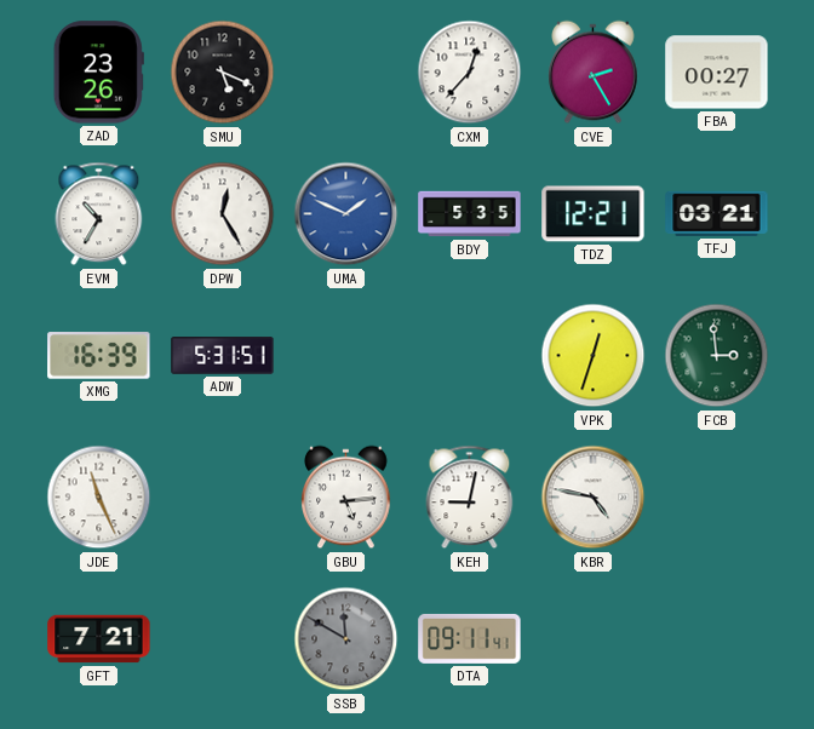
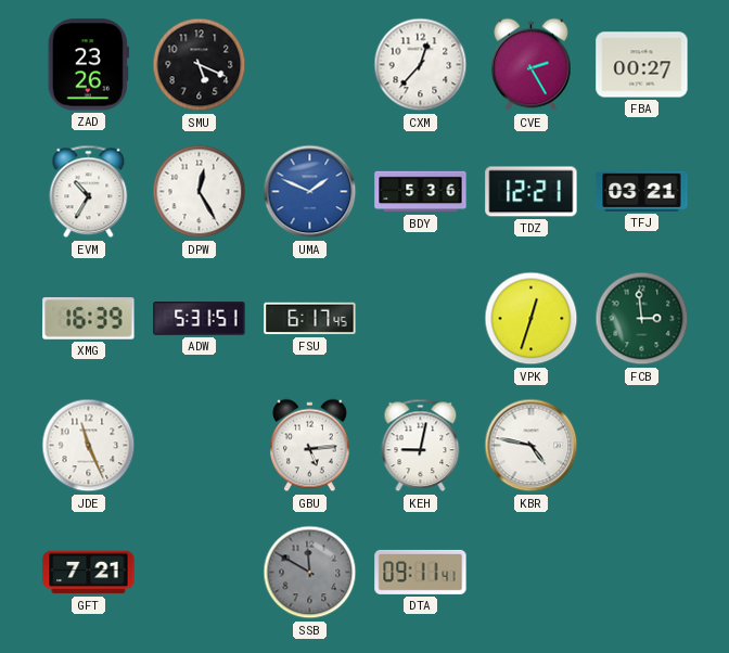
BDY: 5:35 -> 5:36
FSU: none -> 6:17
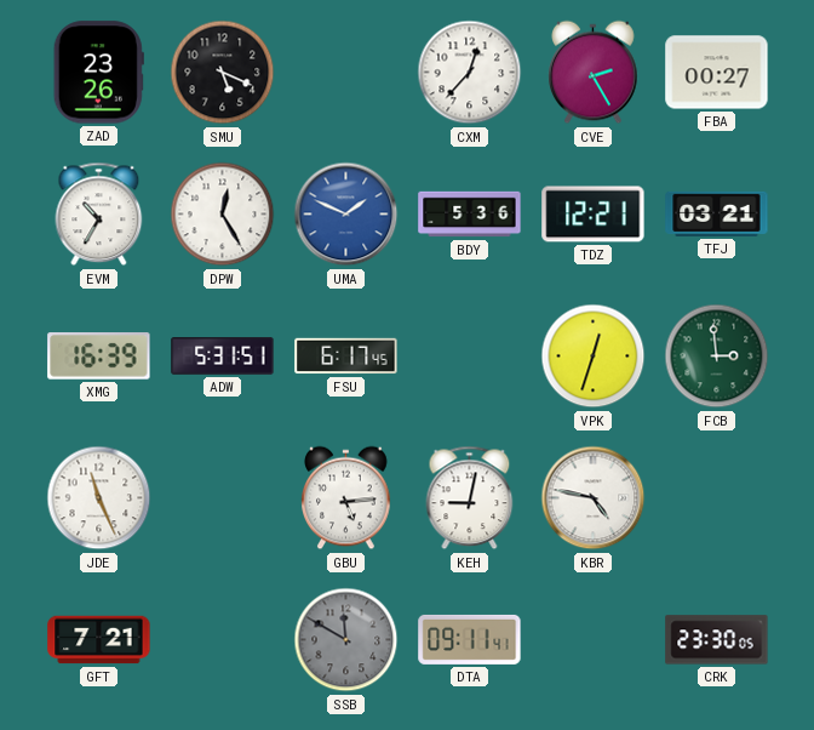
CRK: none -> 23:30
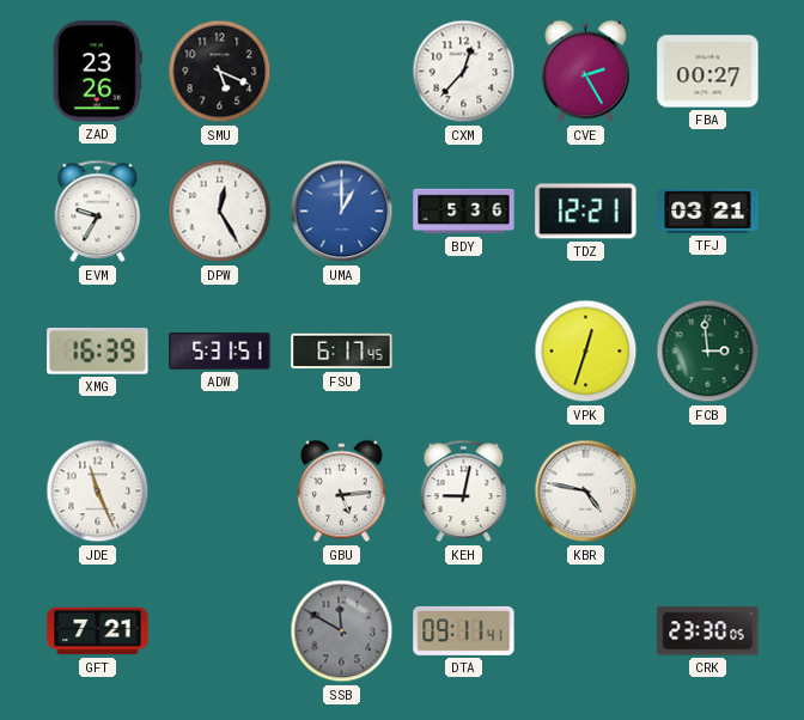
EVM: 10:35 -> 9:35
UMA: 1:49 -> 1:00
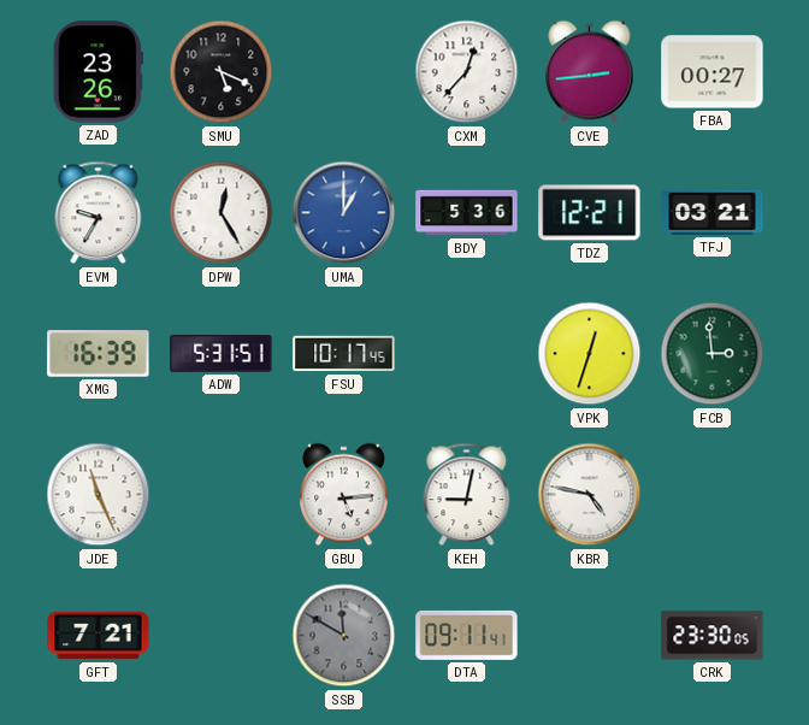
CVE: 2:25 -> 2:44
FSU: 6:17 -> 10:17
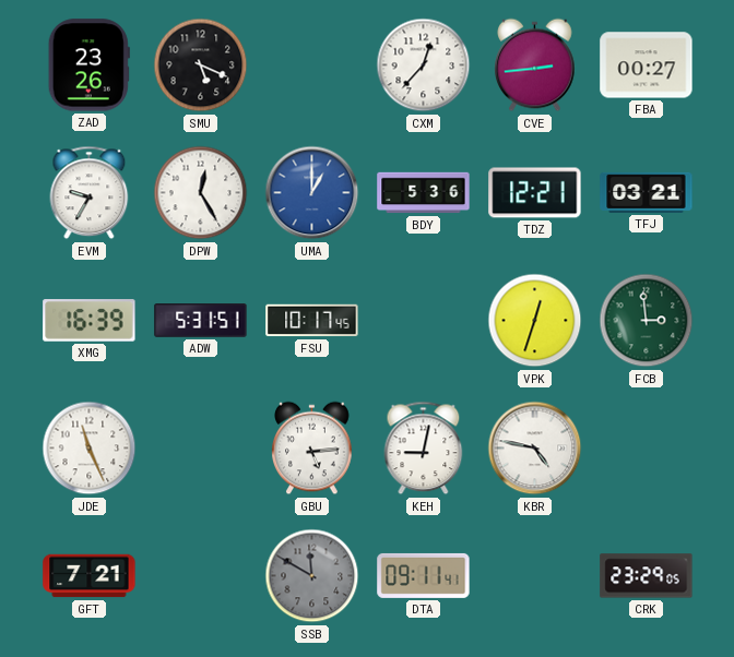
CRK: 23:30 -> 23:29
